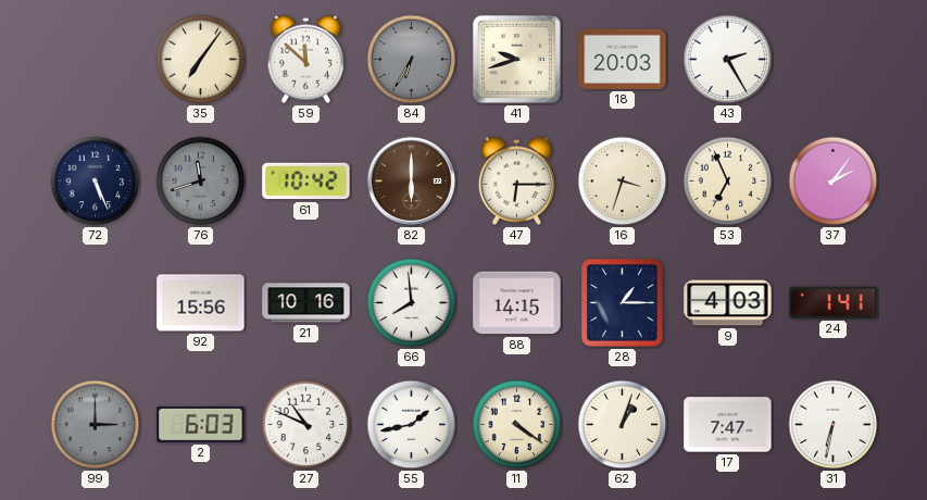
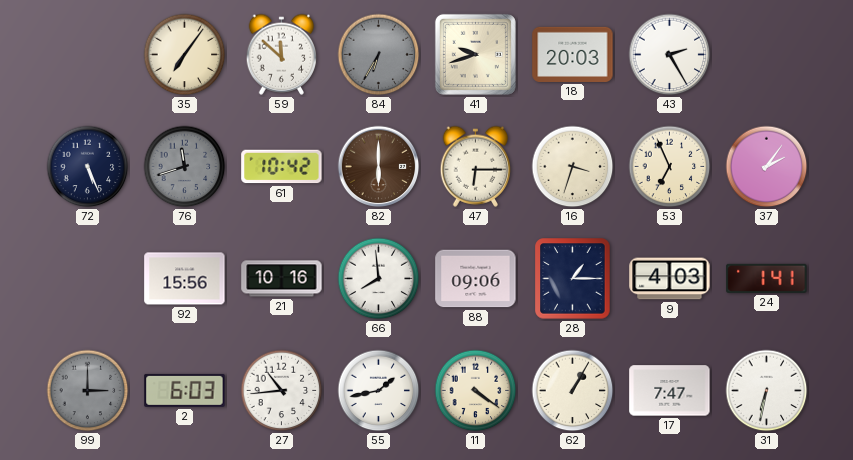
88: 14:15 -> 09:06
27: 10:49 -> 10:44
62: 1:03 -> 1:05
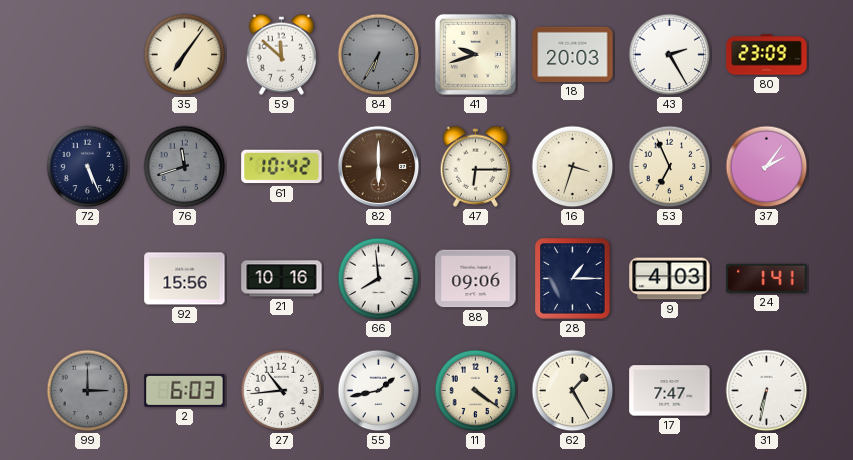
80: none -> 23:09
62: 1:05 -> 1:25
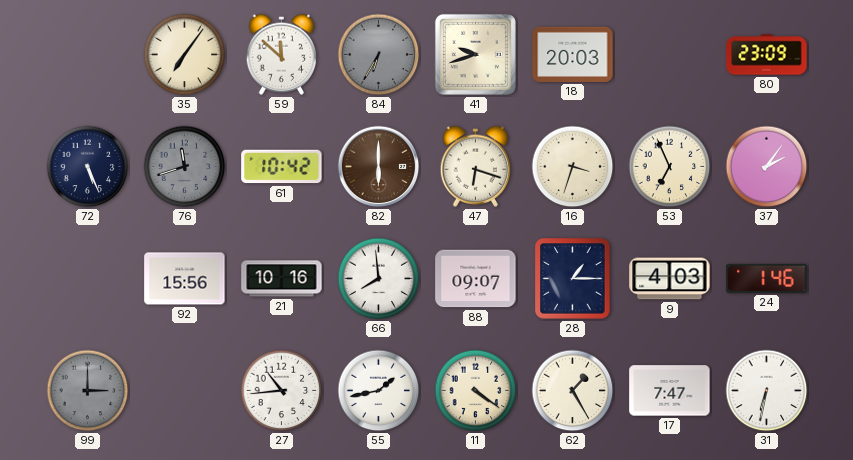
43: 2:25 -> none
47: 6:15 -> 6:18
88: 09:06 -> 09:07
24: 1:41 -> 1:46
2: 6:03 -> none
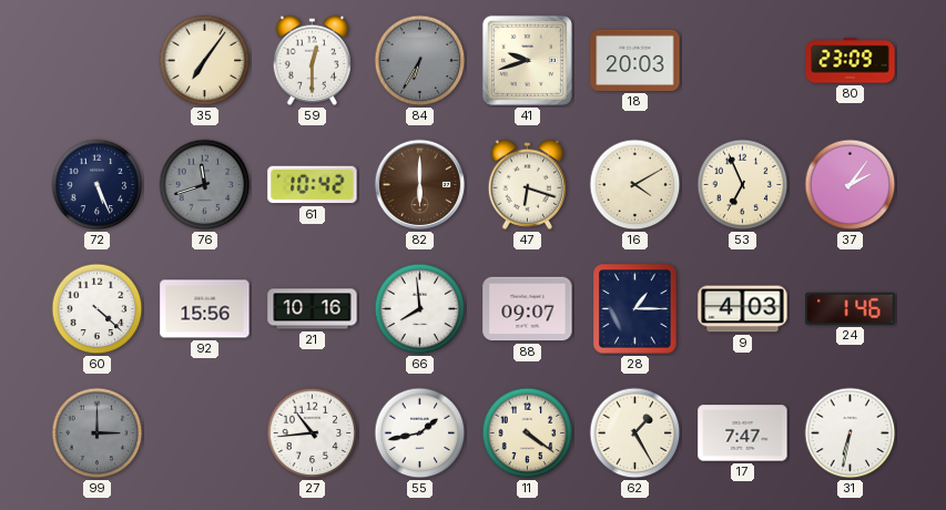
59: 11:52 -> 12:30
16: 3:33 -> 4:10
60: none -> 4:22
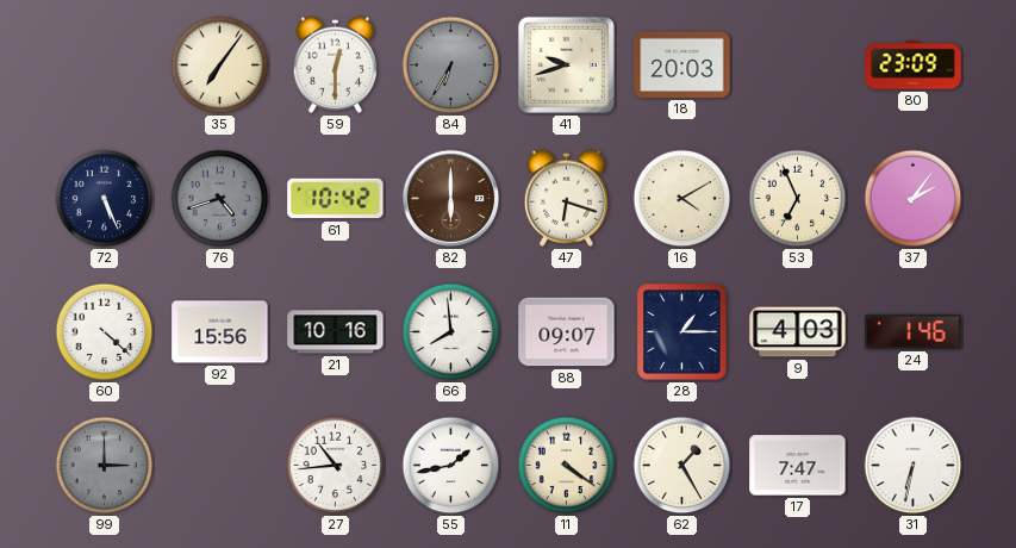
76: 11:42 -> 4:42
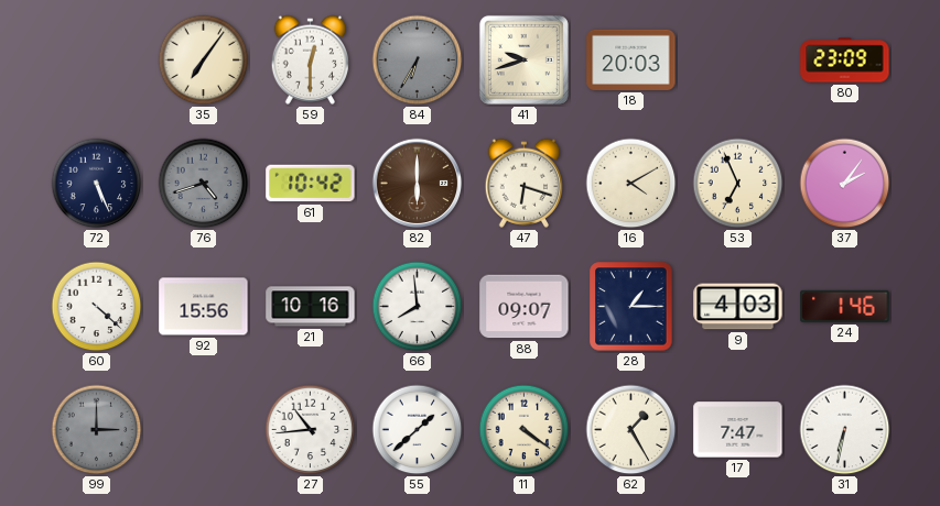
55: 1:43 -> 1:38
